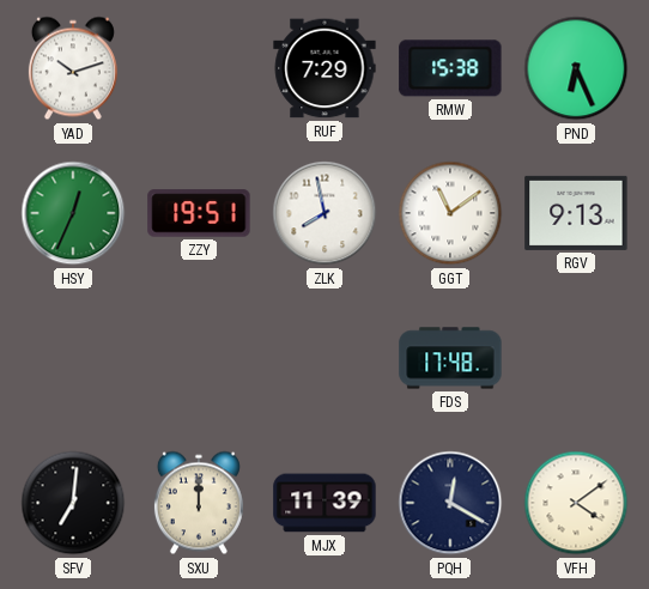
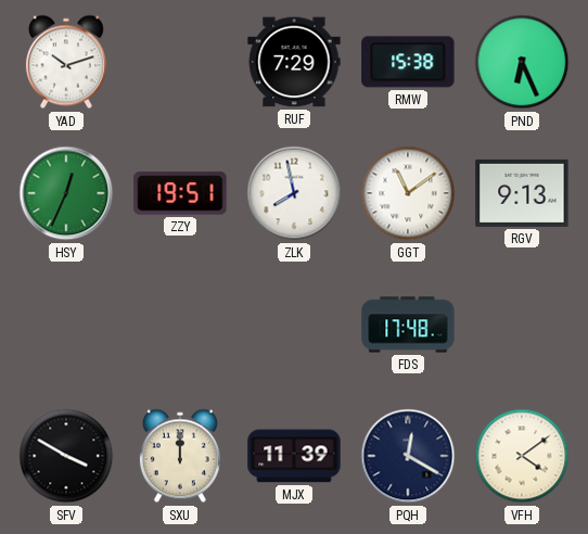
SFV: 7:01 -> 3:50
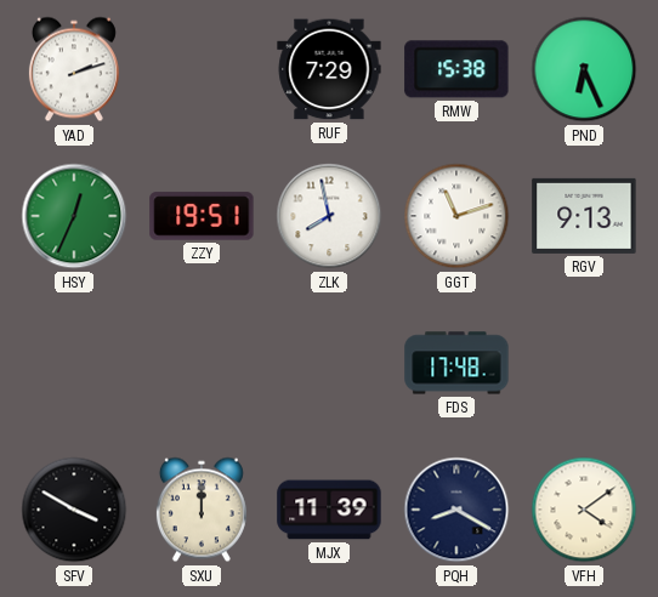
YAD: 10:12 -> 2:12
GGT: 11:09 -> 11:12
PQH: 12:20 -> 8:20
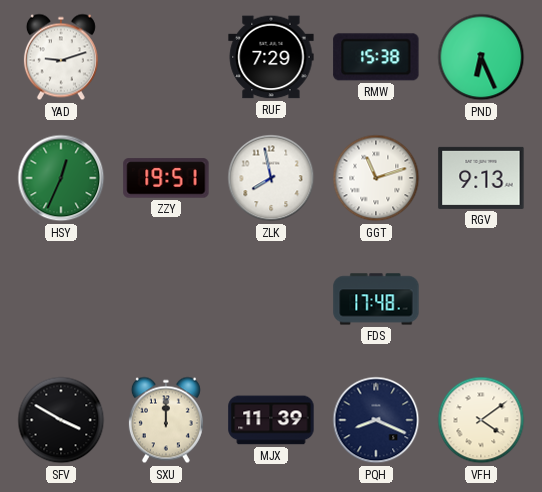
YAD: 2:12 -> 9:12
PQH: 8:20 -> 8:19
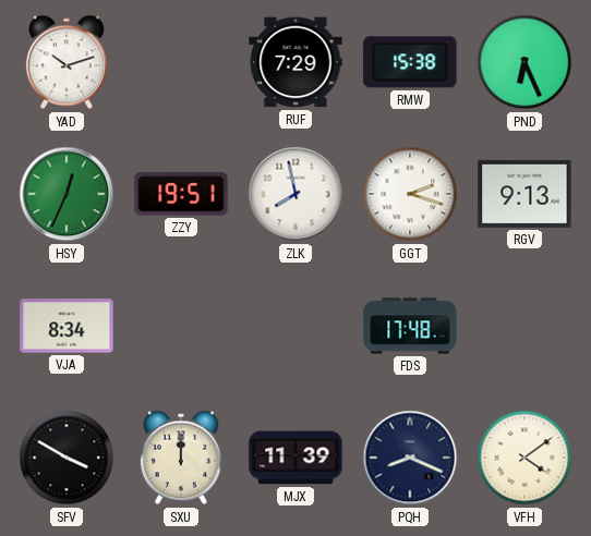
YAD: 9:12 -> 10:12
GGT: 11:12 -> 2:18
VJA: none -> 8:34
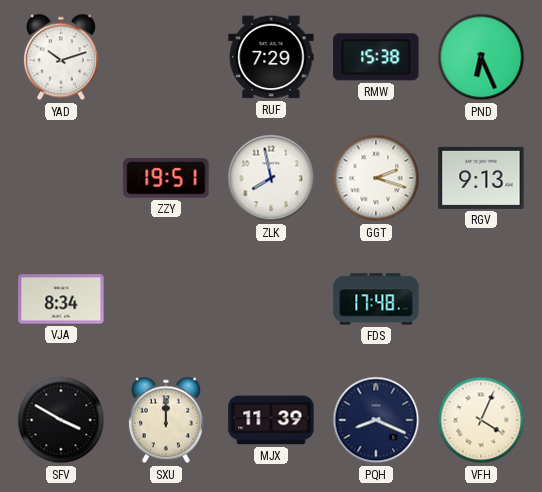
HSY: 12:34 -> none
VFH: 4:09 -> 4:04
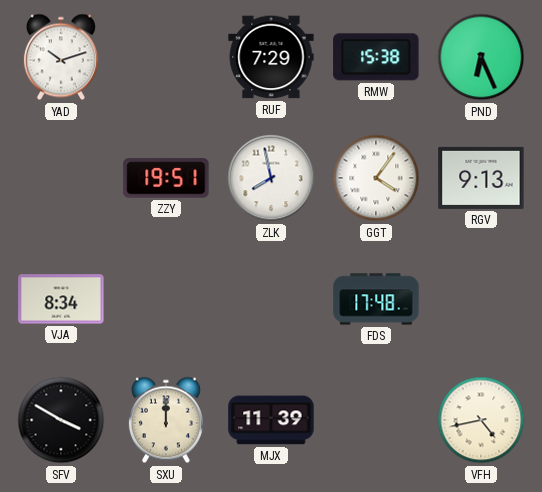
GGT: 2:18 -> 4:06
PQH: 8:19 -> none
VFH: 4:04 -> 4:43
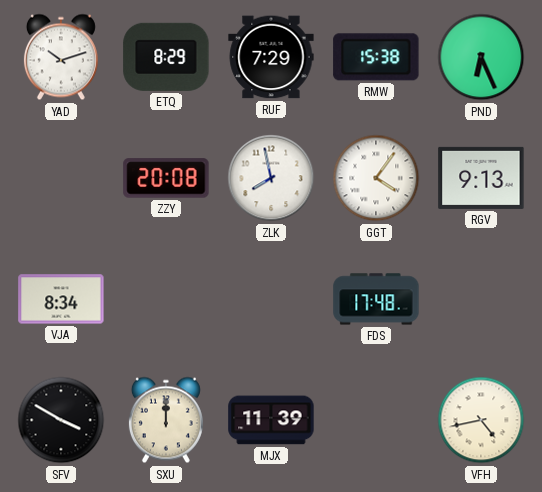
ETQ: none -> 8:29
ZZY: 19:51 -> 20:08
